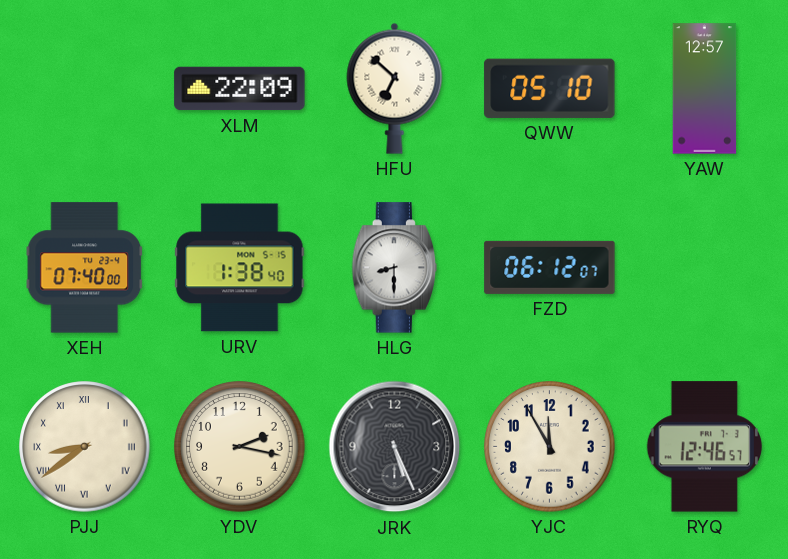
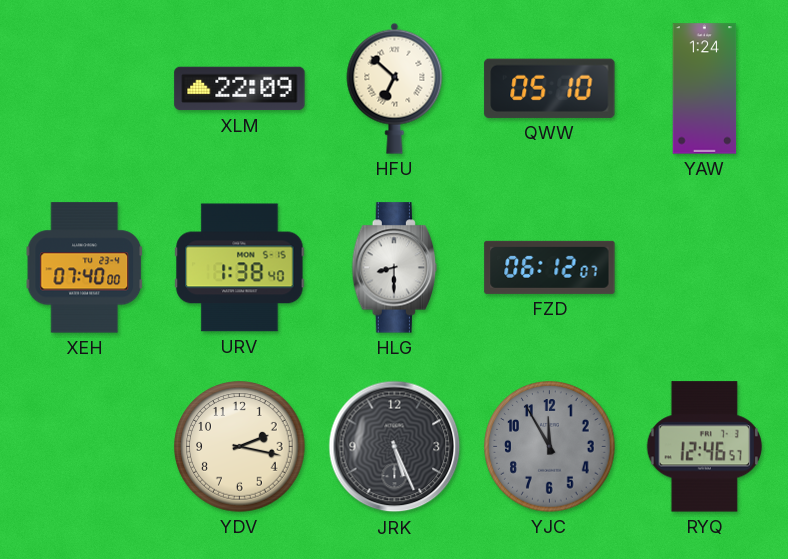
YAW: 12:57 -> 1:24
PJJ: 8:39 -> none
YJC dial: cream -> grey
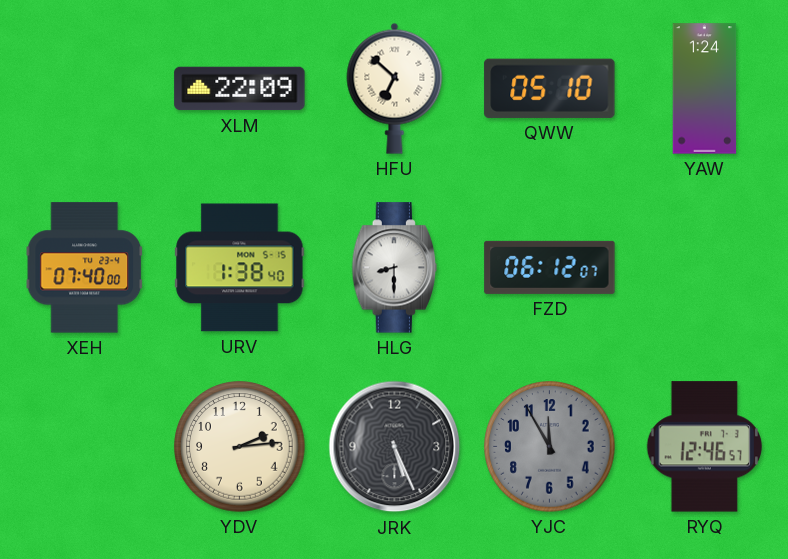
YDV: 2:17 -> 2:14
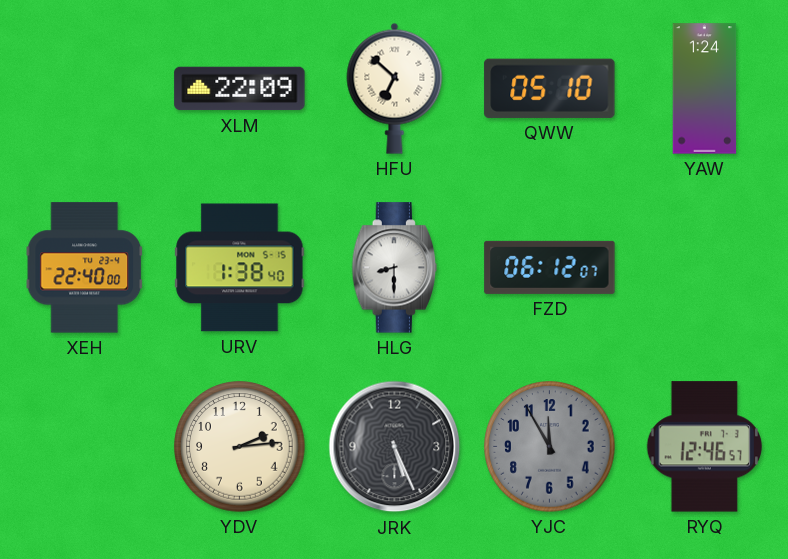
XEH: 07:40 -> 22:40
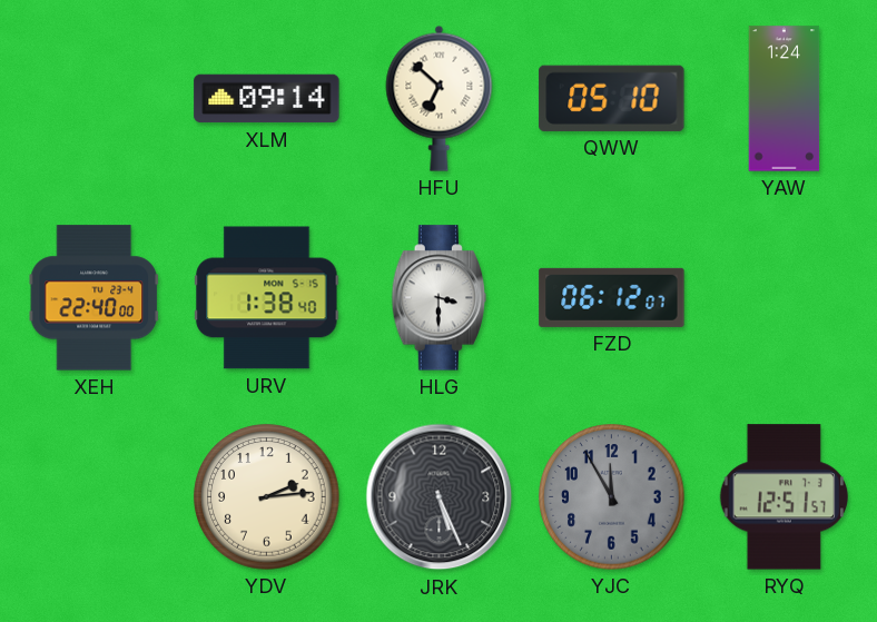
XLM: 22:09 -> 09:14
HLG: 8:30 -> 3:30
RYQ: 12:46 -> 12:51
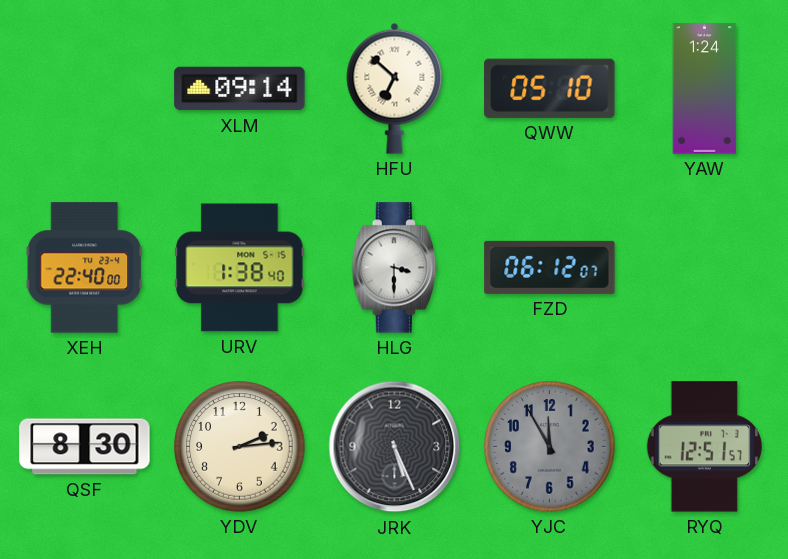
QSF: none -> 8:30
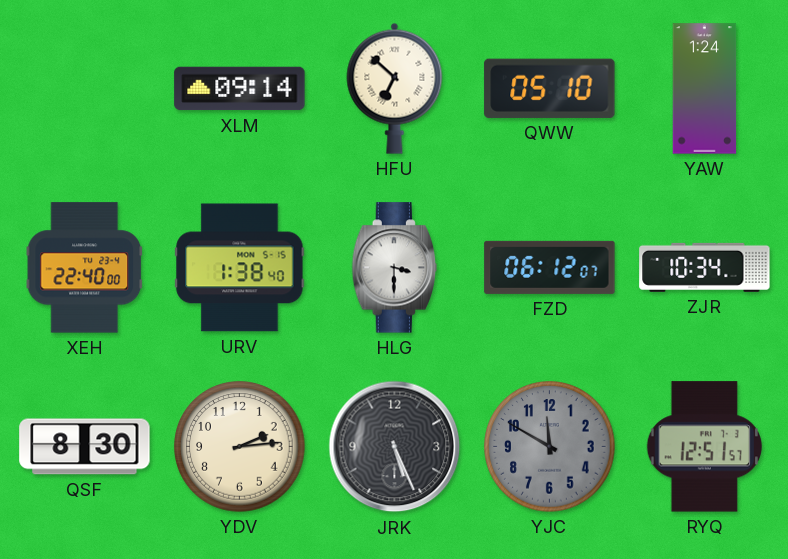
ZJR: none -> 10:34
YJC: 11:55 -> 11:50
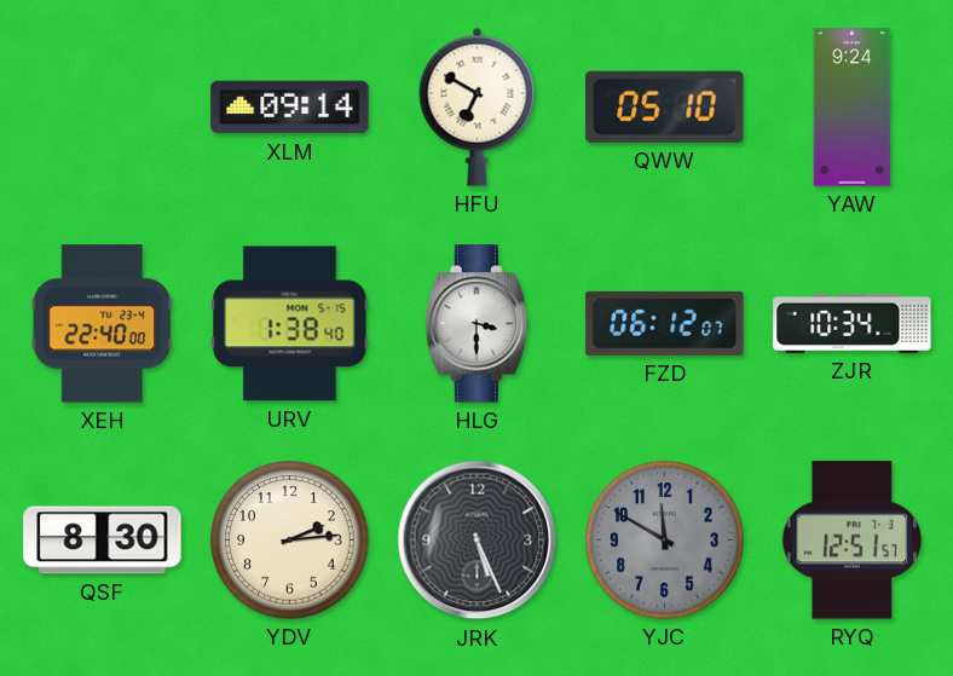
HFU: 6:52 -> 6:50
YAW: 1:24 -> 9:24
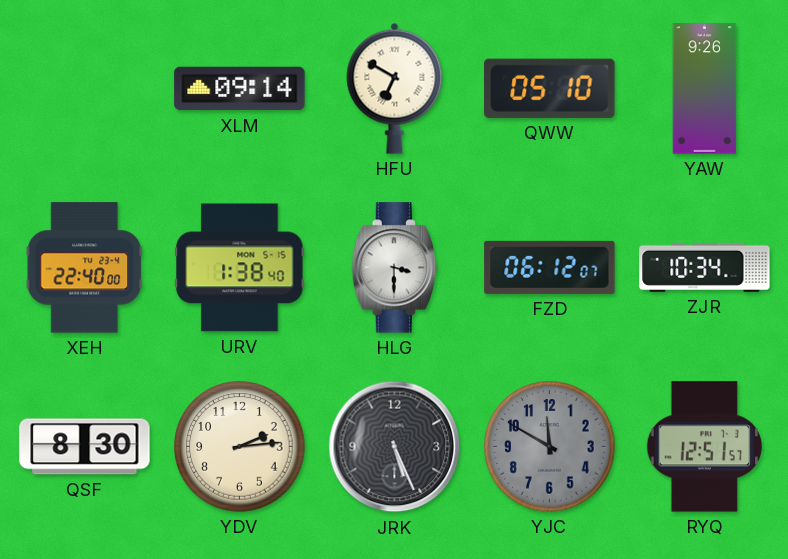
YAW: 9:24 -> 9:26
